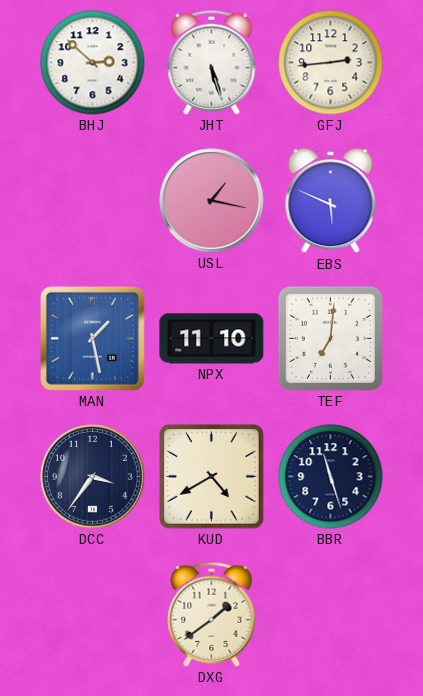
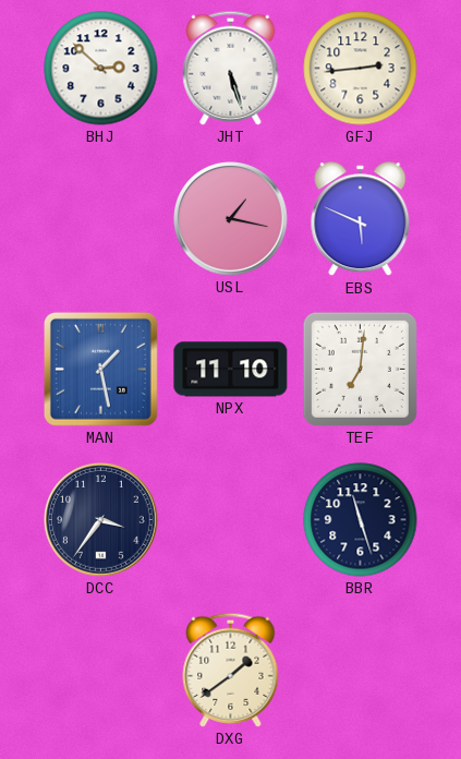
KUD: 4:40 -> none
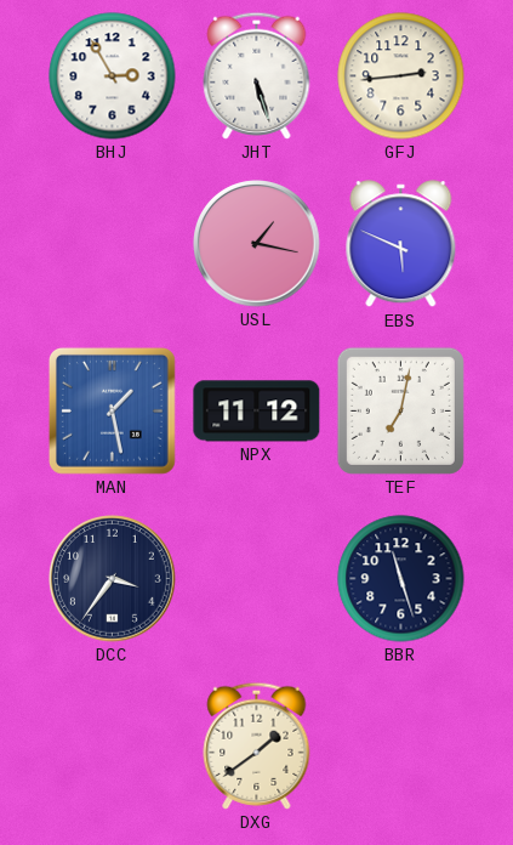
BHJ: 2:52 -> 2:55
NPX: 11:10 -> 11:12
TEF: 7:01 -> 7:02
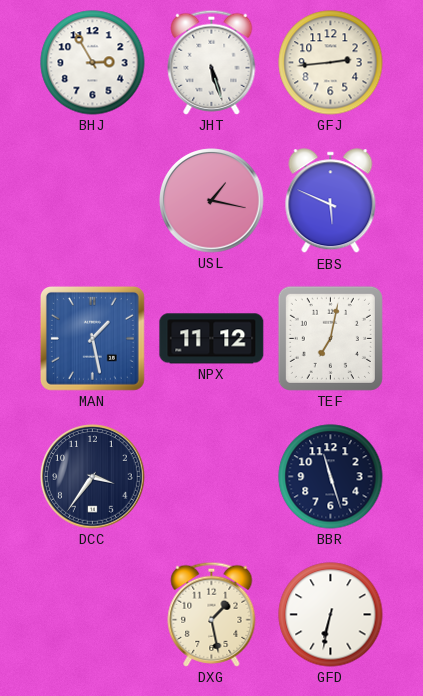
DXG: 1:39 -> 1:28
GFD: none -> 6:32
